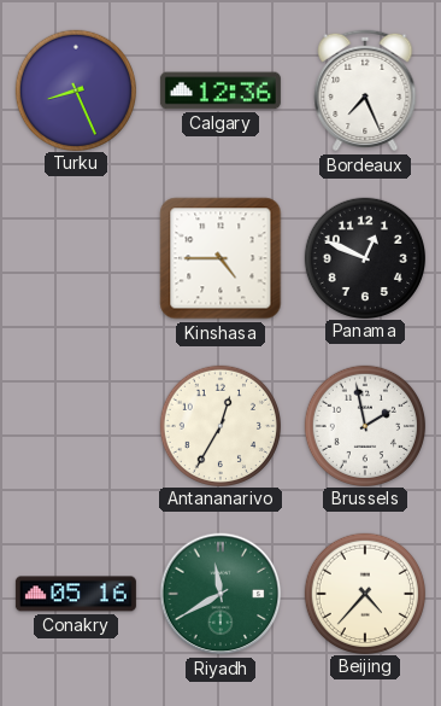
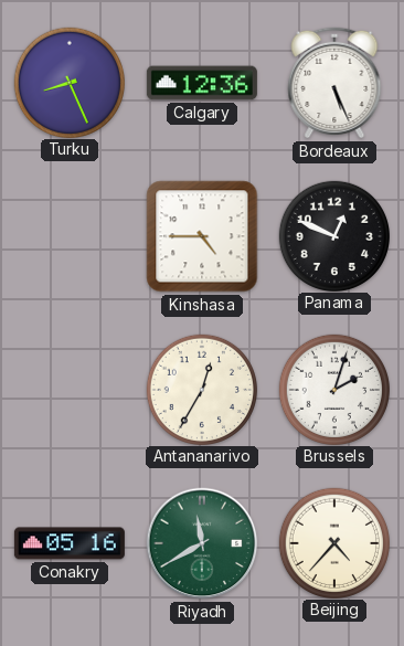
Bordeaux: 7:26 -> 5:26
Brussels: 1:58 -> 2:03
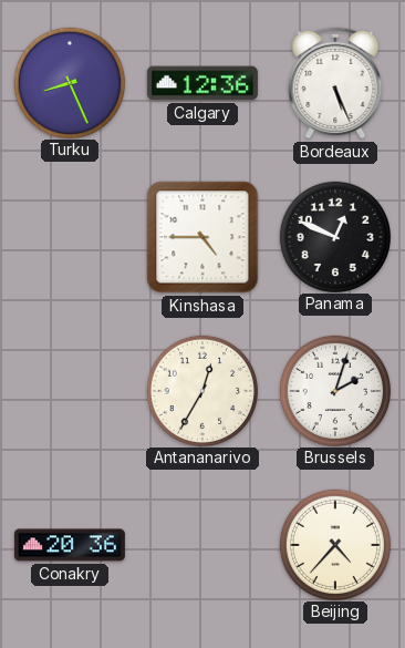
Conakry: 05:16 -> 20:36
Riyadh: 11:40 -> none
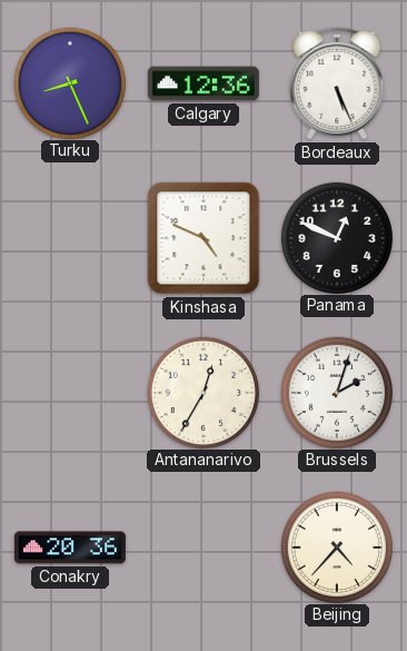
Kinshasa: 4:45 -> 4:49
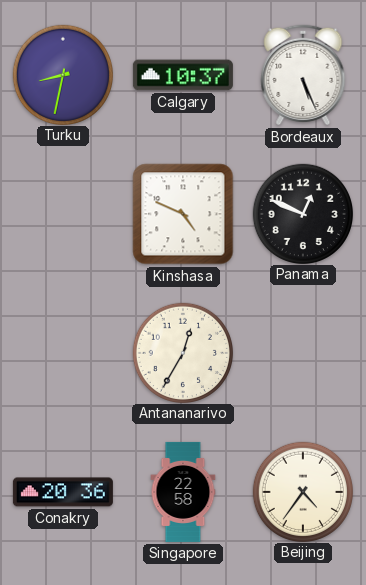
Turku: 8:26 -> 8:32
Calgary: 12:36 -> 10:37
Brussels: 2:03 -> none
Singapore: none -> 22:58
Beijing: 4:37 -> 4:36
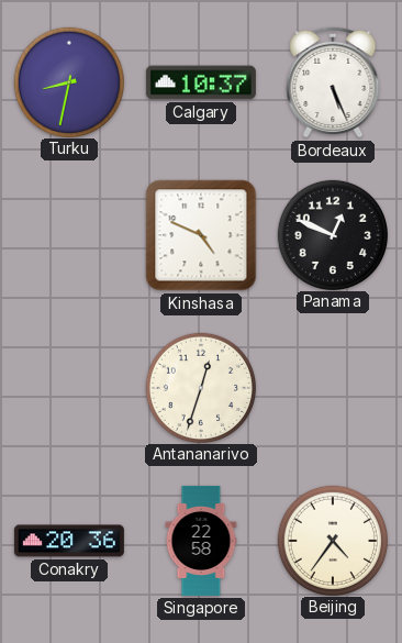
Antananarivo: 12:35 -> 12:33
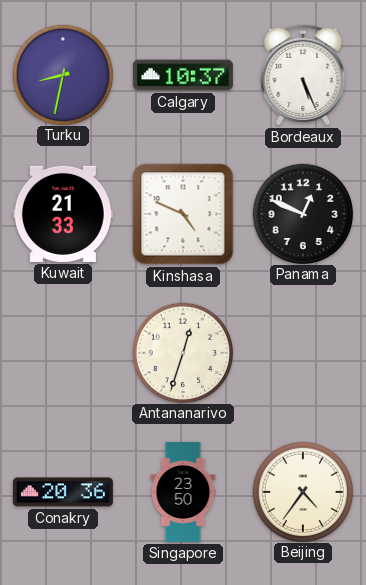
Kuwait: none -> 21:33
Singapore: 22:58 -> 23:50
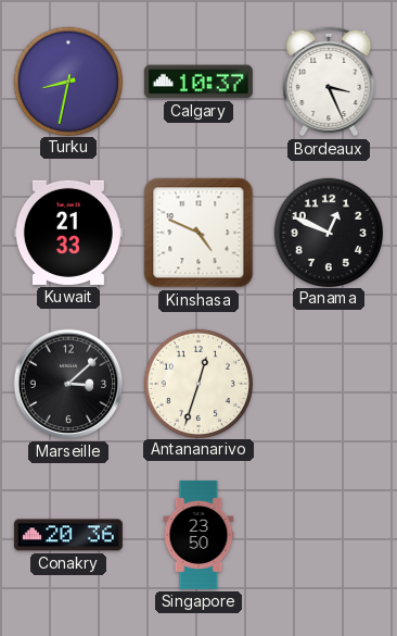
Bordeaux: 5:26 -> 3:26
Marseille: none -> 3:08
Beijing: 4:36 -> none
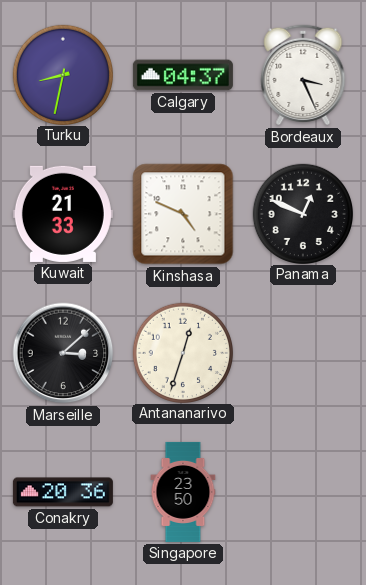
Calgary: 10:37 -> 04:37
